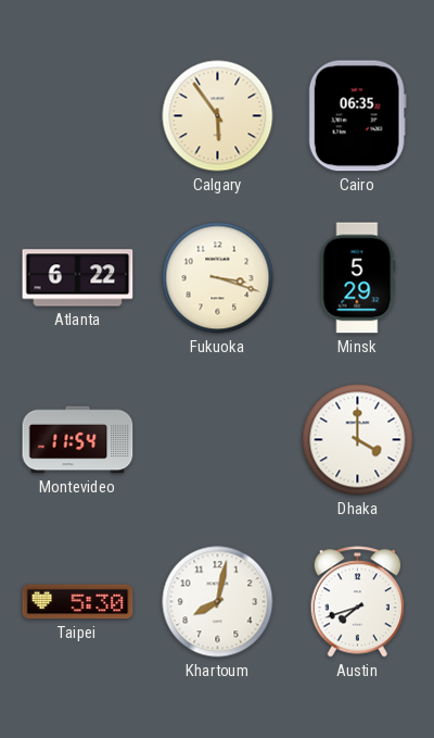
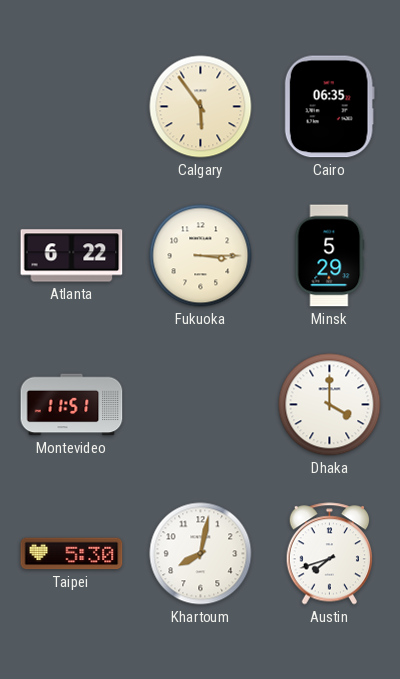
Fukuoka: 3:18 -> 3:15
Montevideo: 11:54 -> 11:51
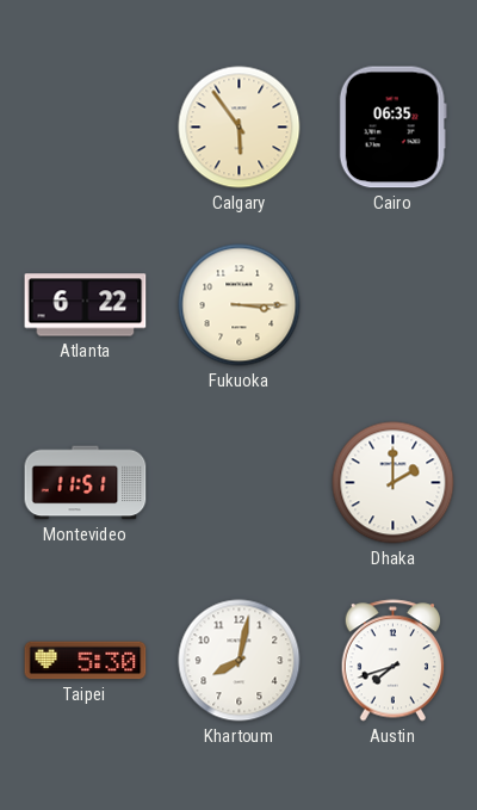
Minsk: 5:29 -> none
Dhaka: 4:00 -> 2:00
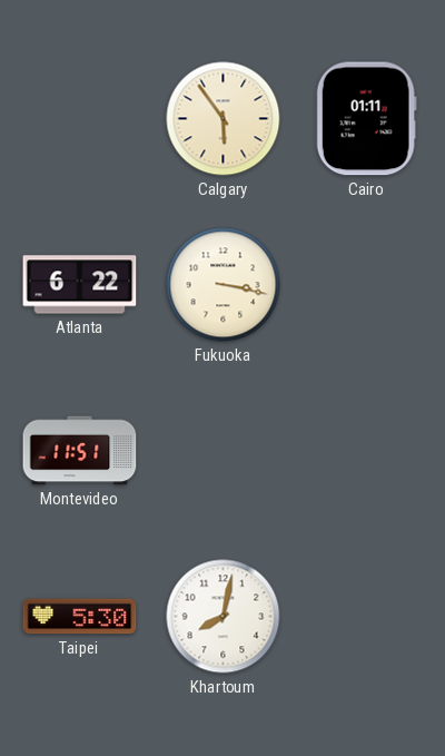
Cairo: 06:35 -> 01:11
Fukuoka: 3:15 -> 3:17
Dhaka: 2:00 -> none
Austin: 7:42 -> none
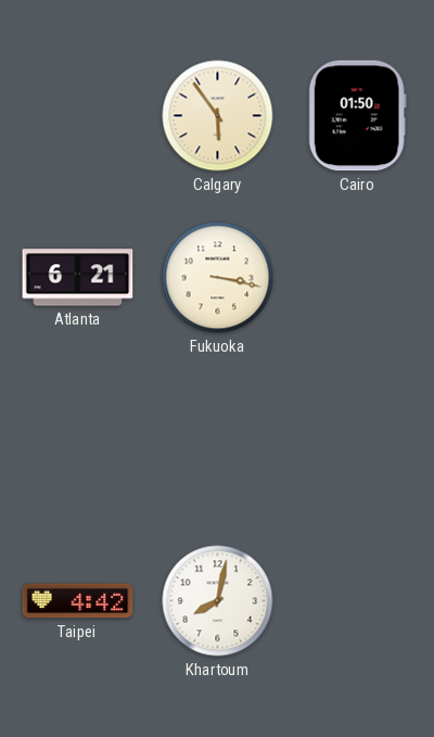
Cairo: 01:11 -> 01:50
Atlanta: 6:22 -> 6:21
Montevideo: 11:51 -> none
Taipei: 5:30 -> 4:42
